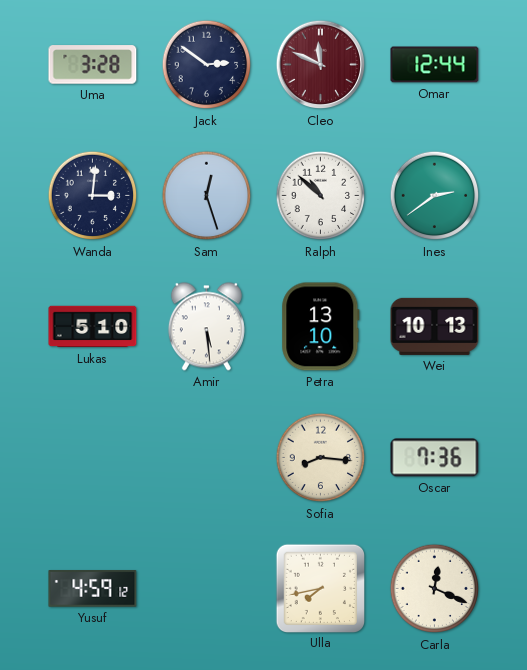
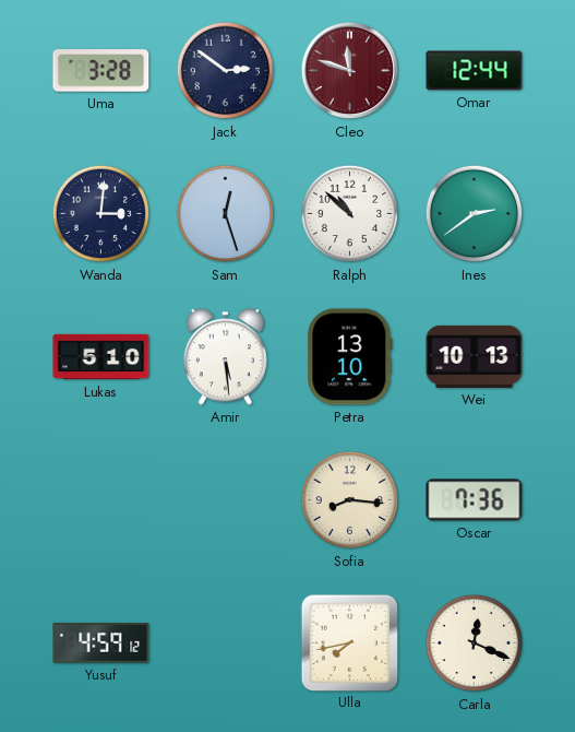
Cleo: 11:49 -> 11:48
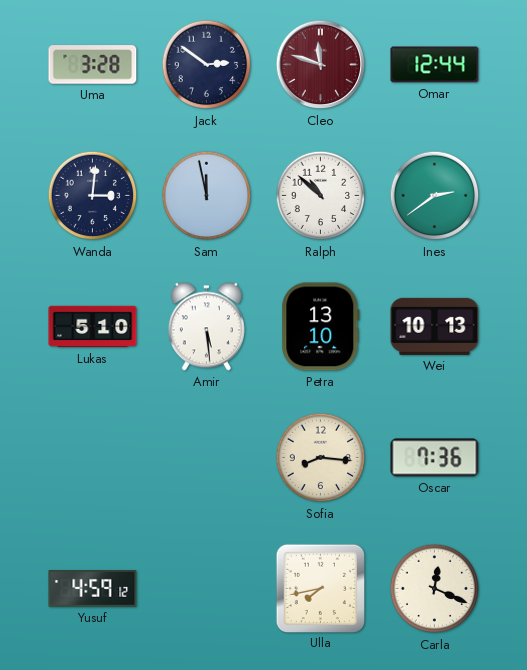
Sam: 12:27 -> 11:58
